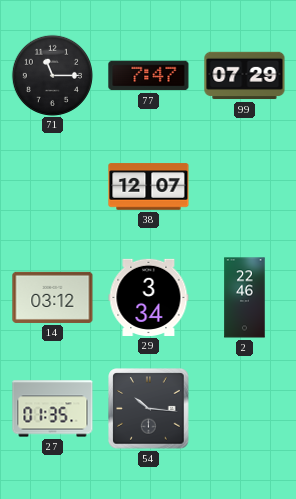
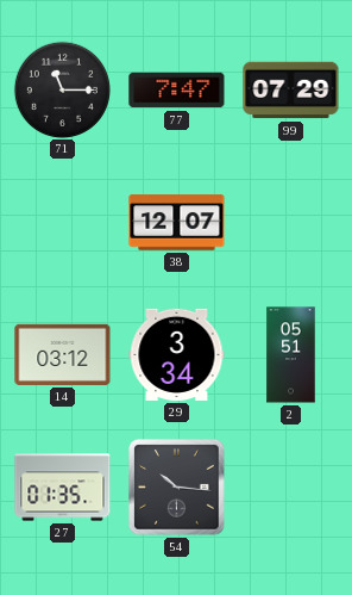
2: 22:46 -> 05:51
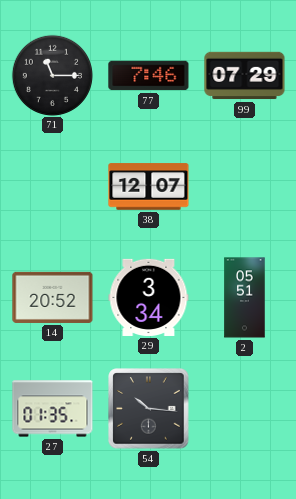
77: 7:47 -> 7:46
14: 03:12 -> 20:52
